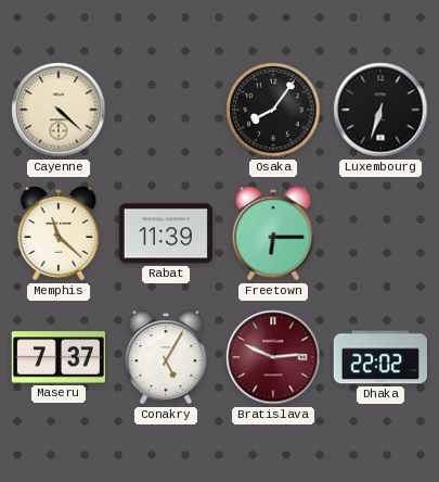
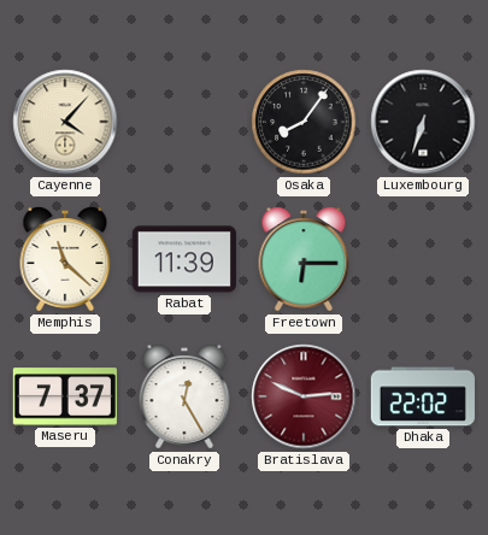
Cayenne: 4:22 -> 4:07
Conakry: 5:05 -> 12:25
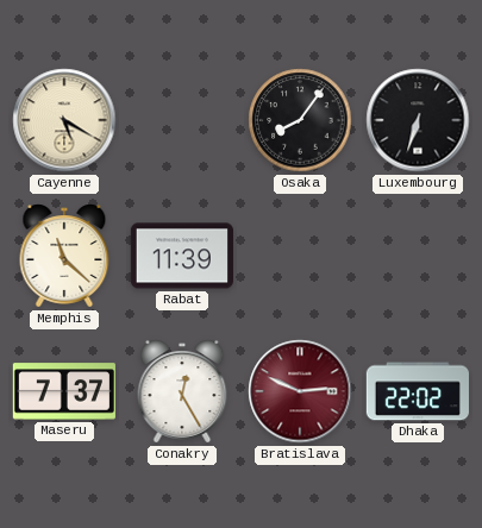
Cayenne: 4:07 -> 5:20
Freetown: 6:15 -> none
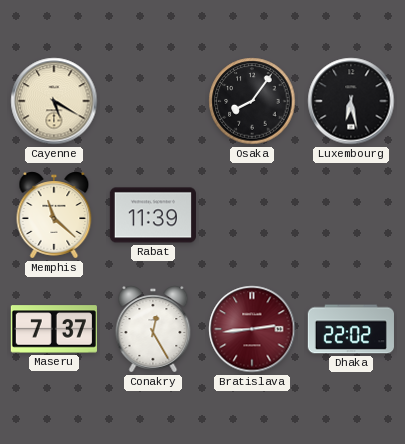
Luxembourg: 6:33 -> 6:28
Bratislava: 2:49 -> 2:44
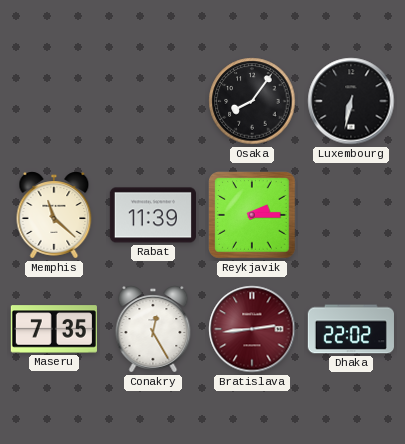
Cayenne: 5:20 -> none
Luxembourg: 6:28 -> 6:32
Reykjavik: none -> 2:15
Maseru: 7:37 -> 7:35
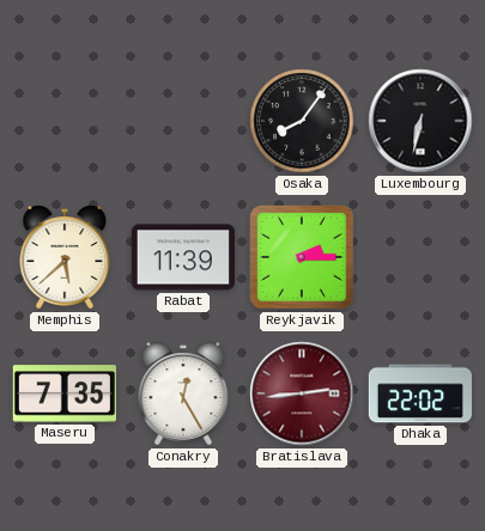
Memphis: 11:22 -> 5:38
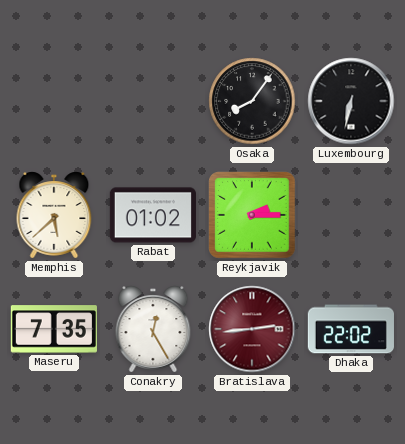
Rabat: 11:39 -> 01:02
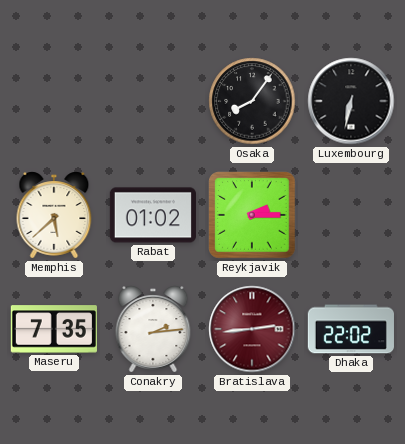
Conakry: 12:25 -> 2:14
